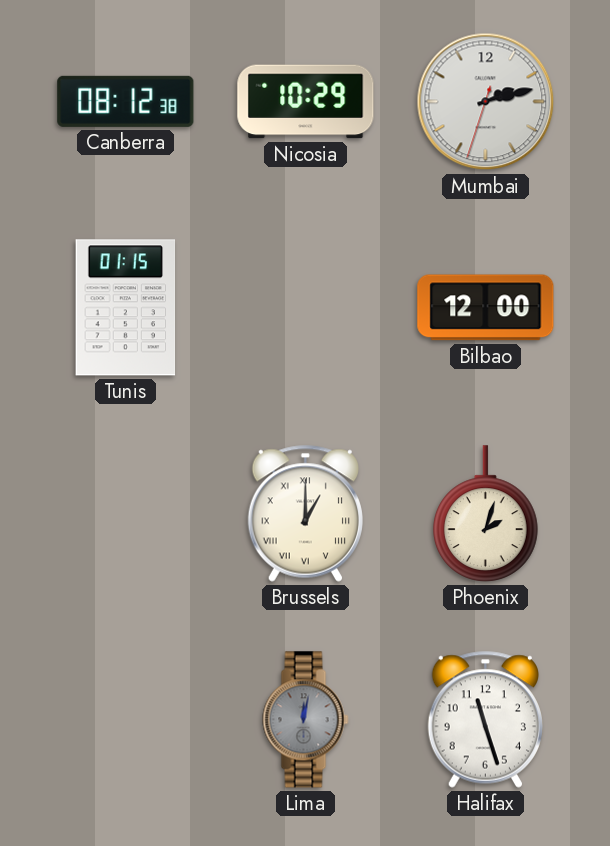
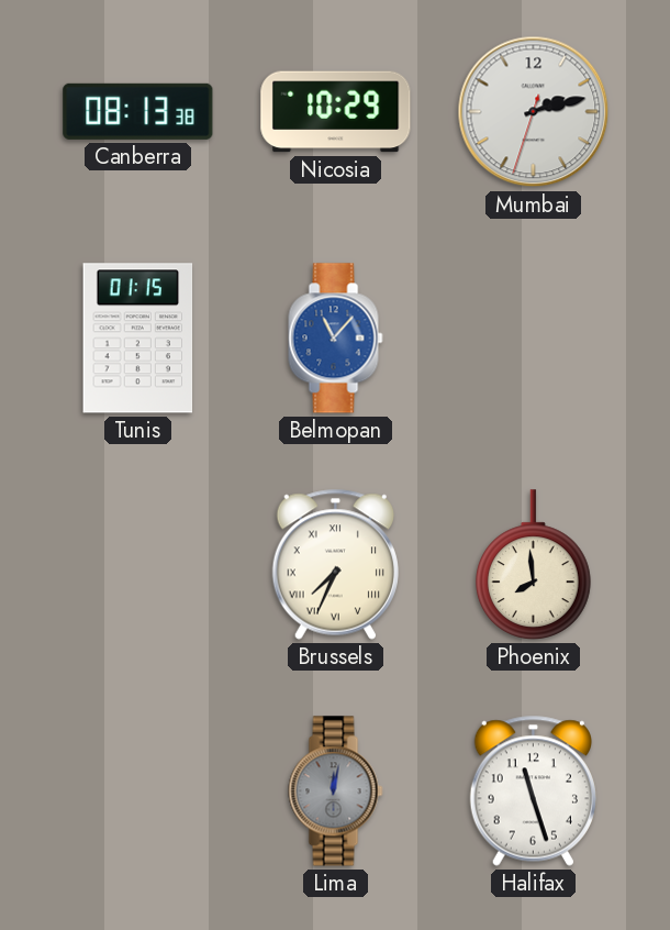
Canberra: 08:12 -> 08:13
Belmopan: none -> 11:07
Bilbao: 12:00 -> none
Brussels: 1:00 -> 7:34
Phoenix: 2:03 -> 7:59
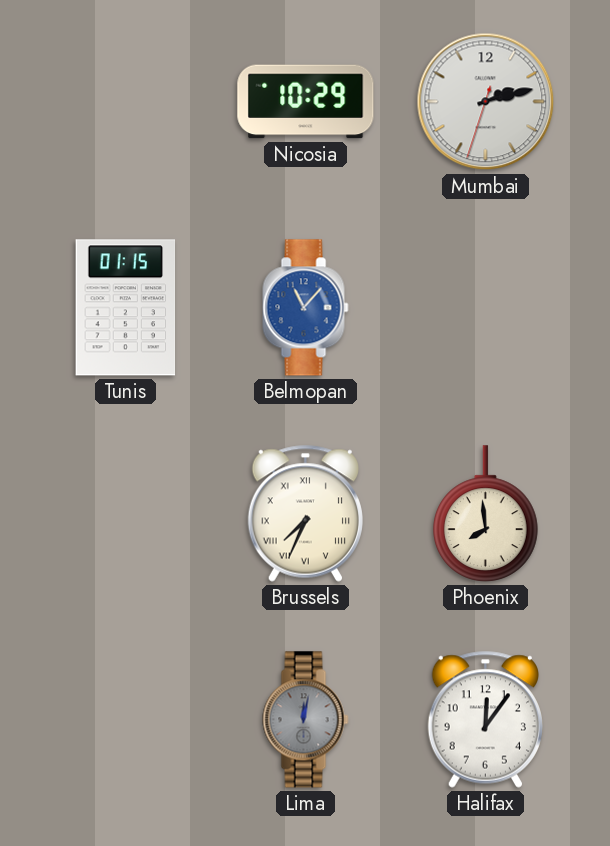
Canberra: 08:13 -> none
Halifax: 11:27 -> 12:06
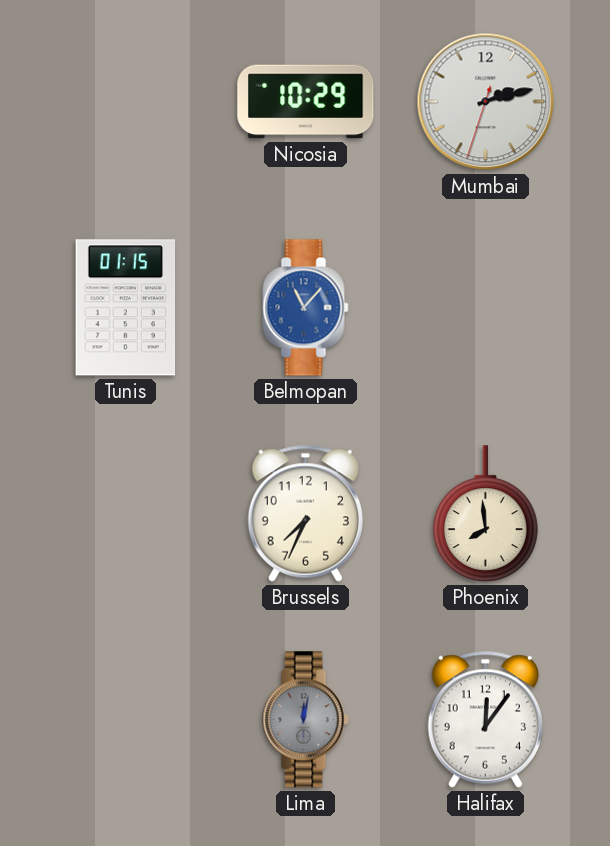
Brussels numerals: Roman -> Arabic
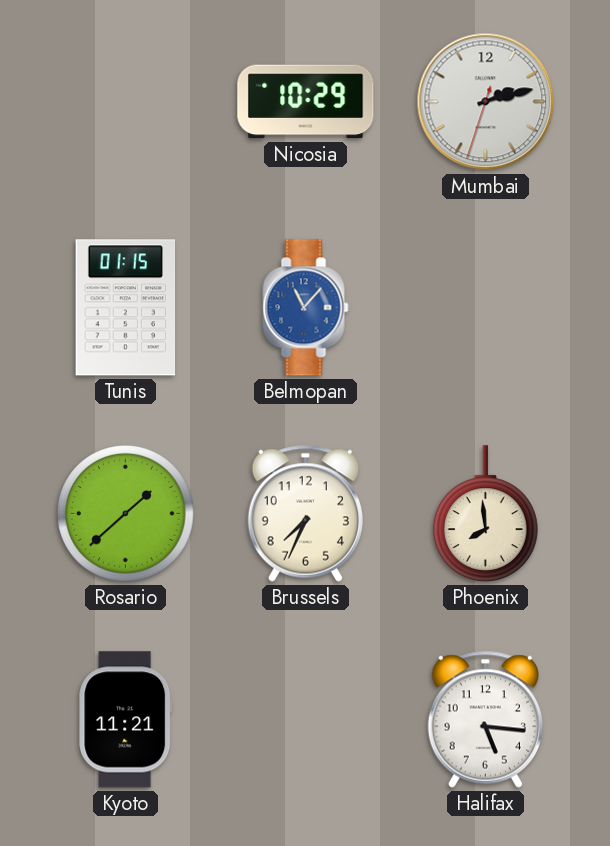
Rosario: none -> 1:38
Kyoto: none -> 11:21
Lima: 12:02 -> none
Halifax: 12:06 -> 5:16
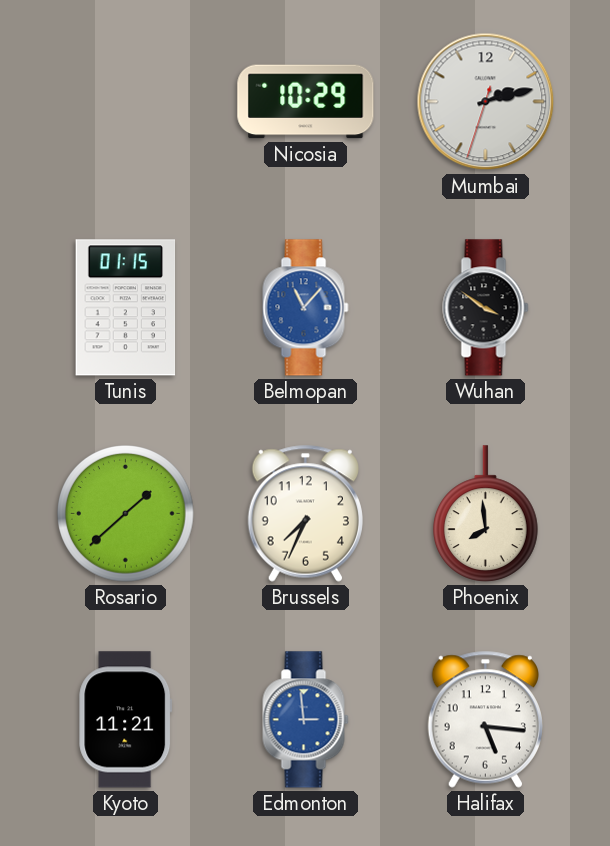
Wuhan: none -> 3:51
Edmonton: none -> 2:59
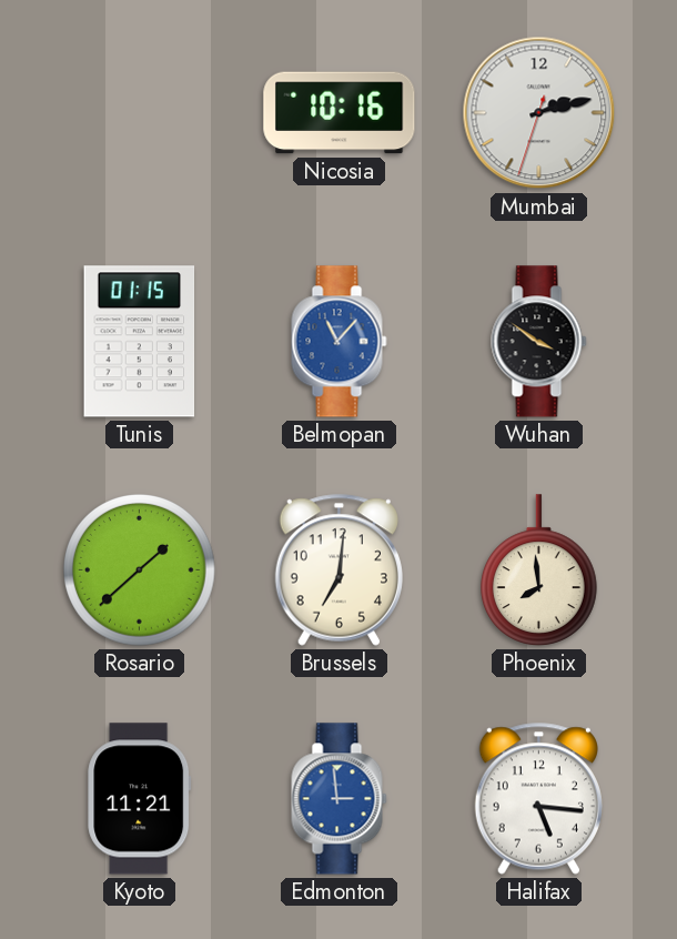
Nicosia: 10:29 -> 10:16
Brussels: 7:34 -> 7:01
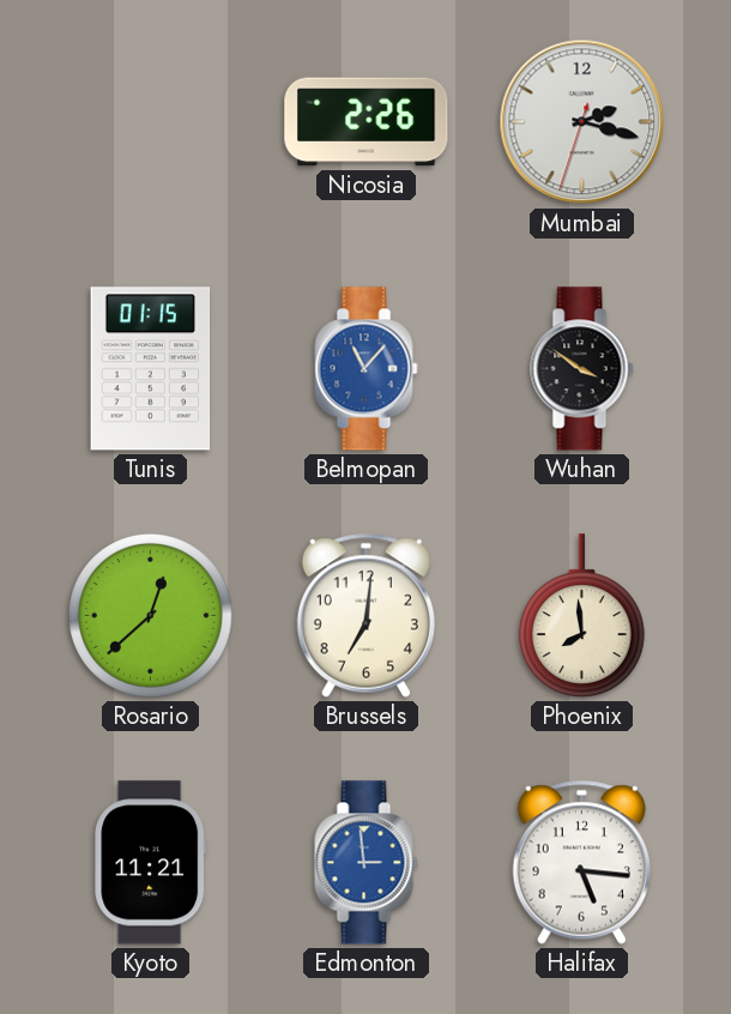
Nicosia: 10:16 -> 2:26
Mumbai: 2:12 -> 2:17
Rosario: 1:38 -> 12:38
